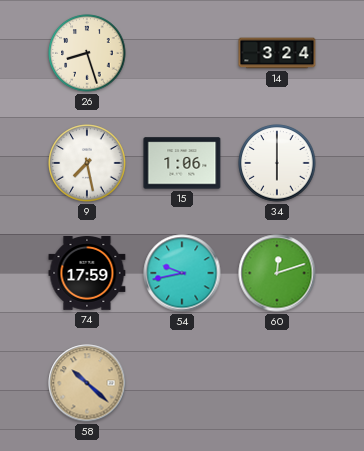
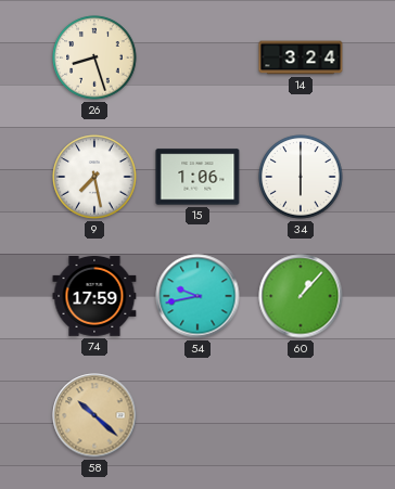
60: 12:12 -> 1:07
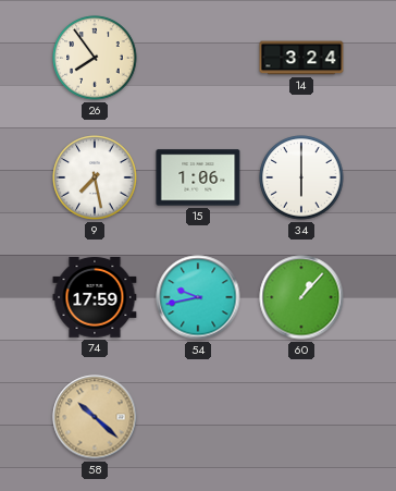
26: 8:27 -> 7:54
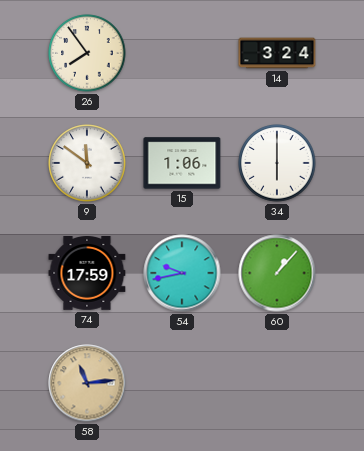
9: 7:28 -> 11:51
58: 10:22 -> 11:14
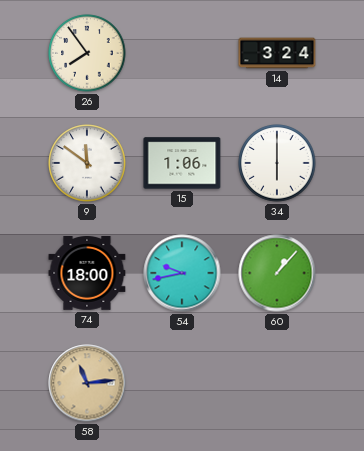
74: 17:59 -> 18:00
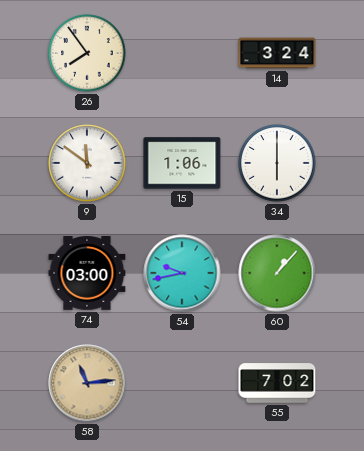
74: 18:00 -> 03:00
55: none -> 7:02
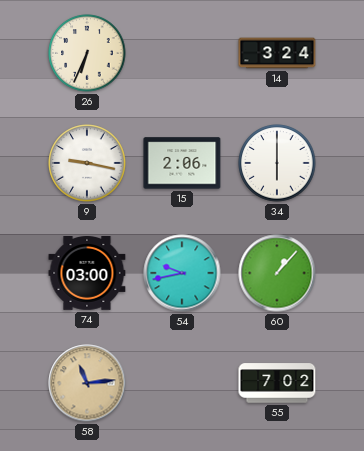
26: 7:54 -> 6:34
9: 11:51 -> 9:17
15: 1:06 -> 2:06
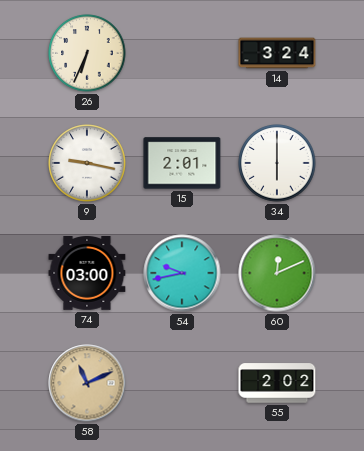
15: 2:06 -> 2:01
60: 1:07 -> 12:11
58: 11:14 -> 11:11
55: 7:02 -> 2:02
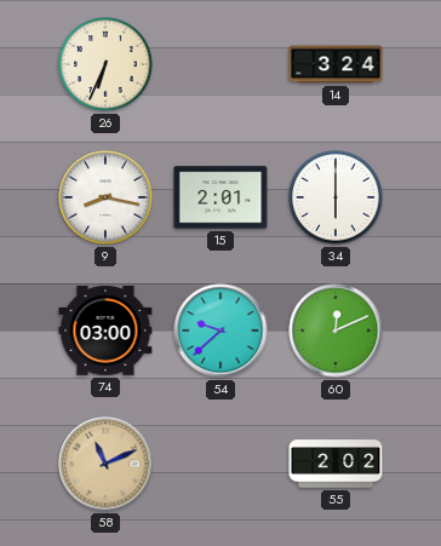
9: 9:17 -> 8:17
54: 9:43 -> 9:38
